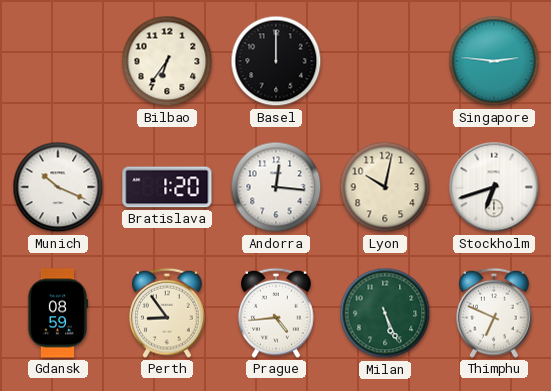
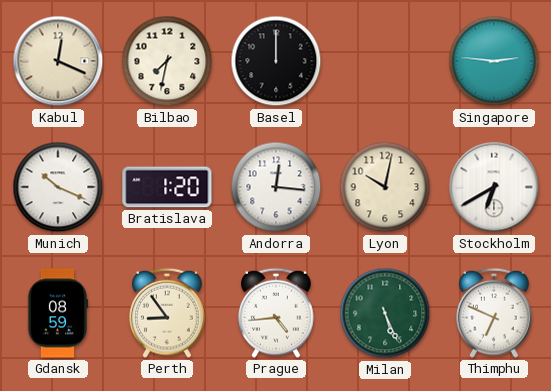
Kabul: none -> 12:19
Bilbao: 6:36 -> 7:32
Stockholm: 6:42 -> 6:40
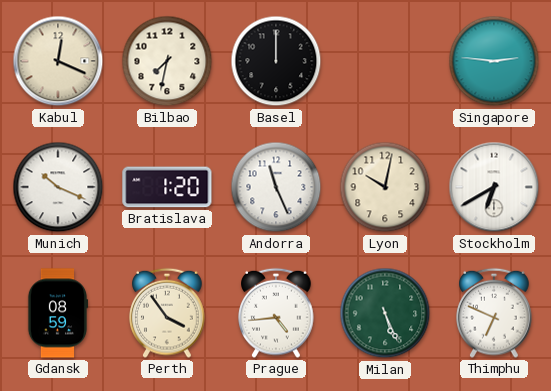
Andorra: 12:16 -> 11:26
Perth: 8:54 -> 3:54
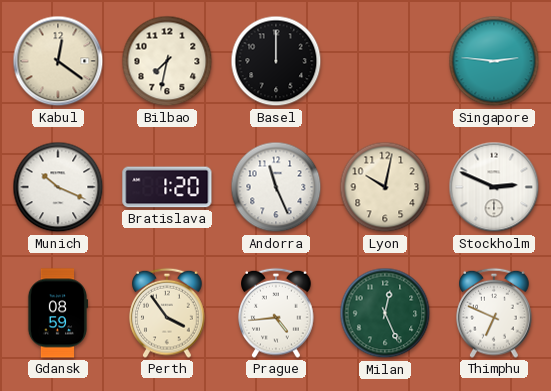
Kabul: 12:19 -> 12:21
Stockholm: 6:40 -> 2:49
Milan: 5:26 -> 12:26
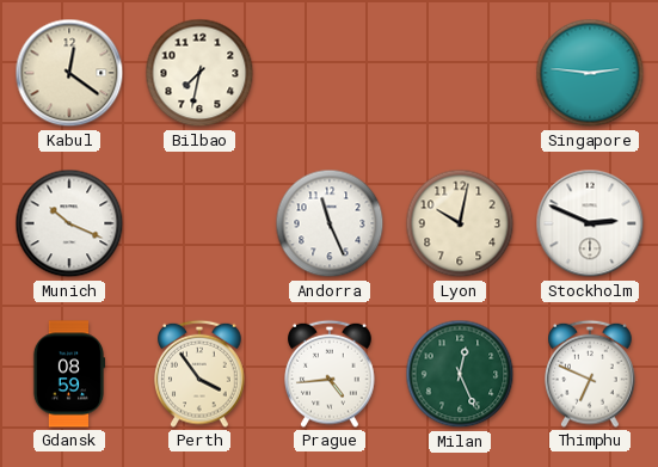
Basel: 12:00 -> none
Bratislava: 1:20 -> none
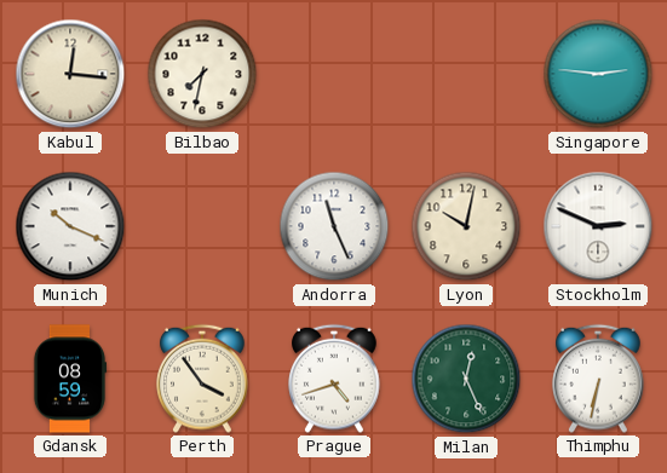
Kabul: 12:21 -> 12:16
Prague: 4:44 -> 4:42
Thimphu: 6:49 -> 6:32
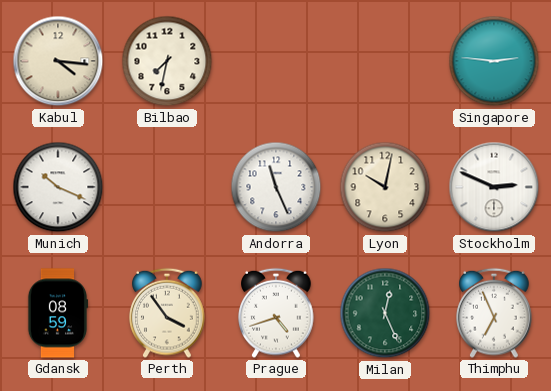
Kabul: 12:16 -> 4:16
Thimphu: 6:32 -> 6:56
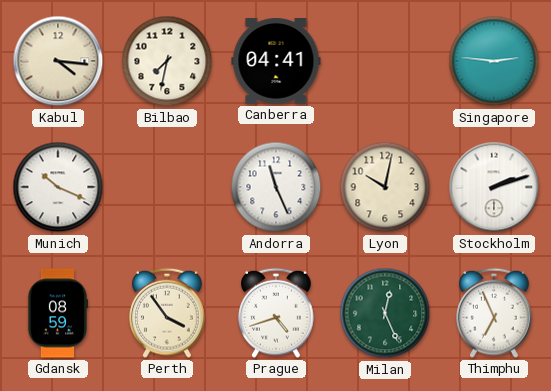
Canberra: none -> 04:41
Stockholm: 2:49 -> 2:12
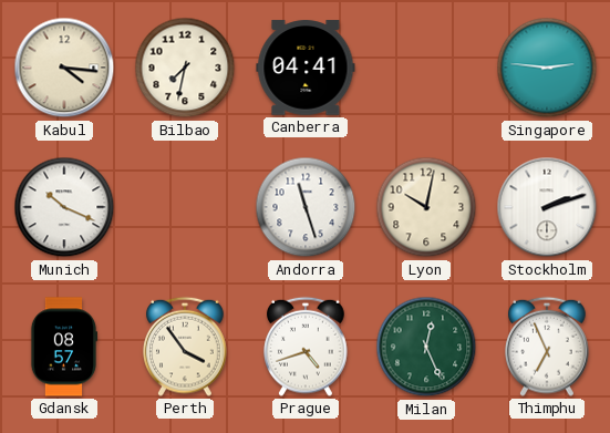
Andorra: 11:26 -> 11:27
Gdansk: 08:59 -> 08:57
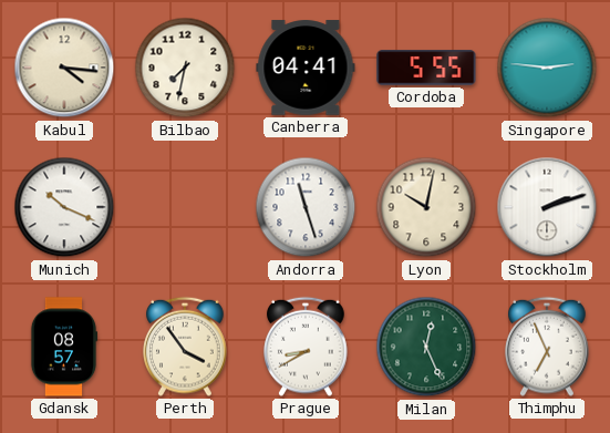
Cordoba: none -> 5:55
Prague: 4:42 -> 8:40
